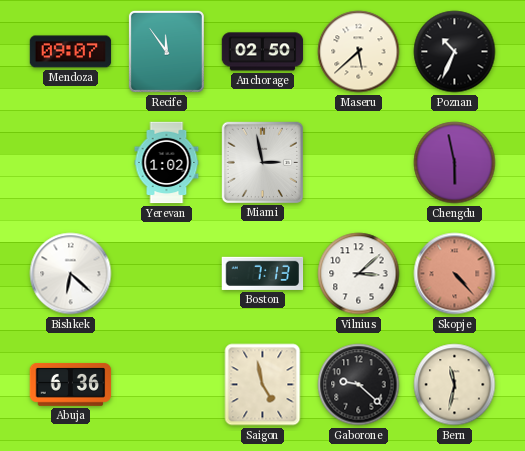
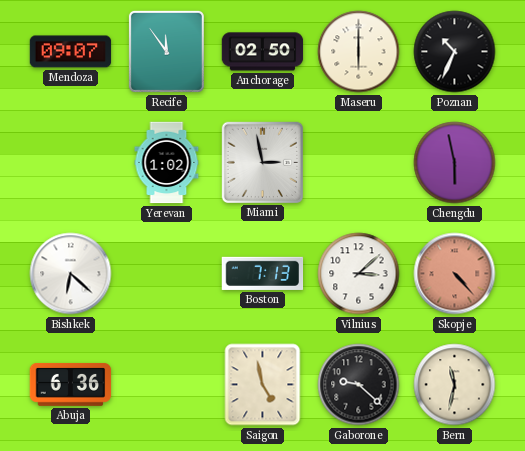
Maseru: 5:38 -> 6:00
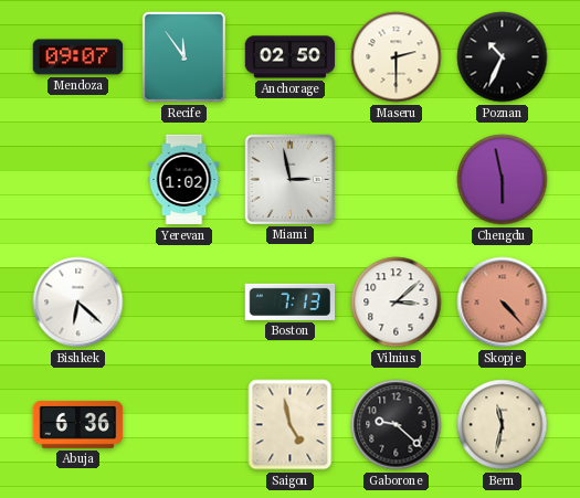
Maseru: 6:00 -> 2:30
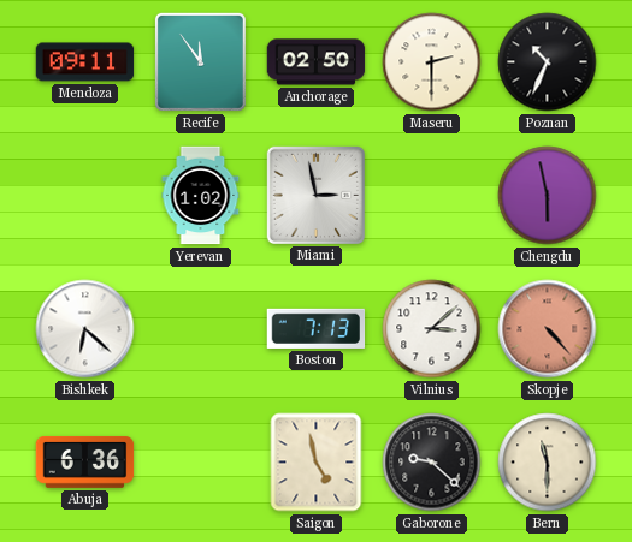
Mendoza: 09:07 -> 09:11
Bern: 11:32 -> 11:30
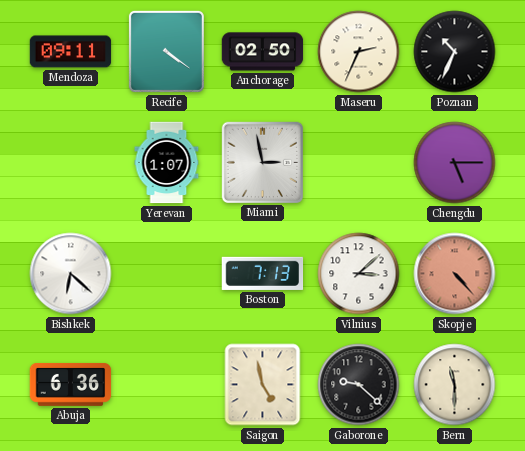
Recife: 11:54 -> 4:21
Maseru: 2:30 -> 2:34
Yerevan: 1:02 -> 1:07
Chengdu: 5:58 -> 5:15
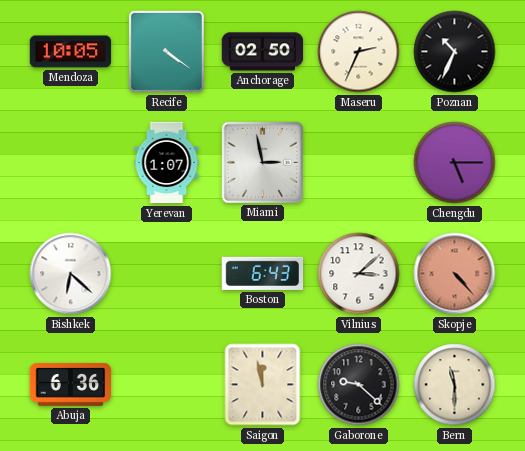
Mendoza: 09:11 -> 10:05
Boston: 7:13 -> 6:43
Saigon: 4:58 -> 11:58
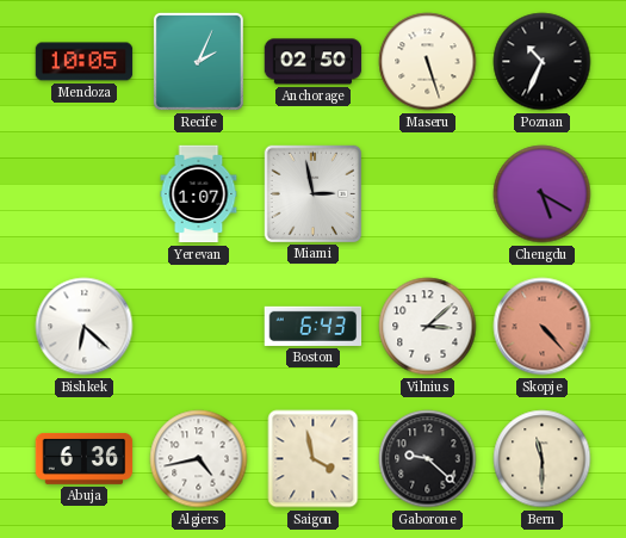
Recife: 4:21 -> 2:04
Maseru: 2:34 -> 5:27
Chengdu: 5:15 -> 5:20
Algiers: none -> 4:43
Saigon: 11:58 -> 3:58
